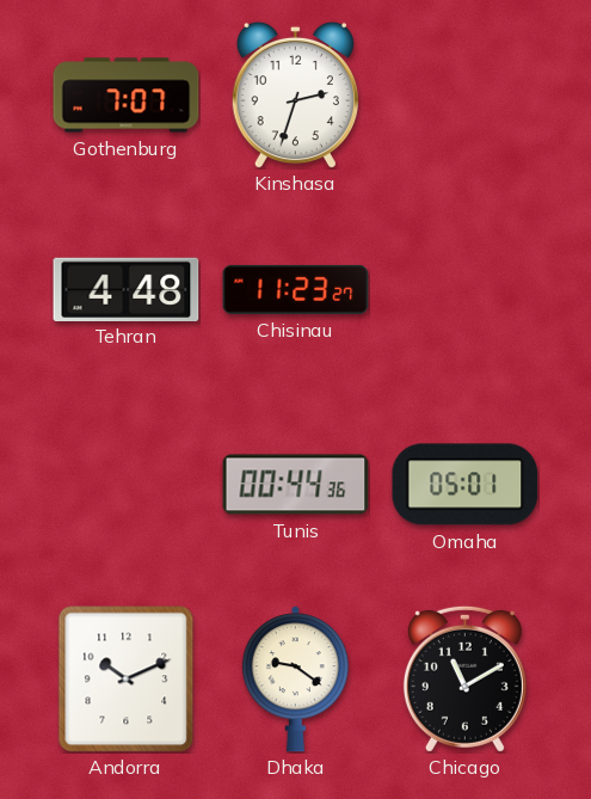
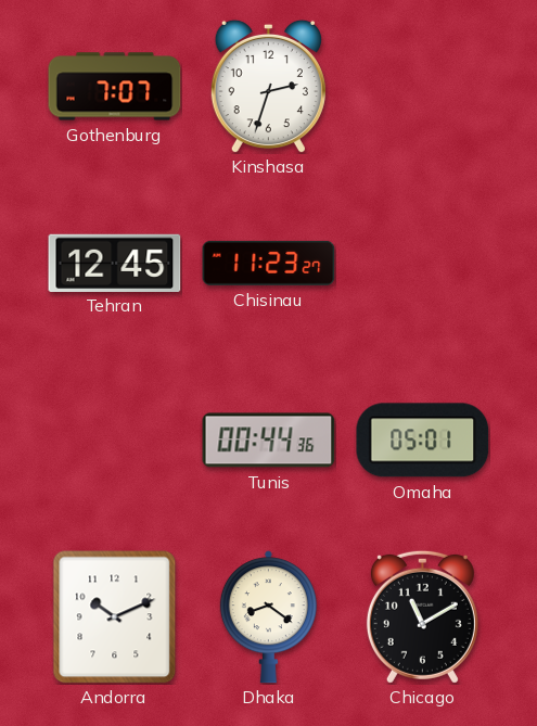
Tehran: 4:48 -> 12:45
Dhaka: 9:21 -> 8:21
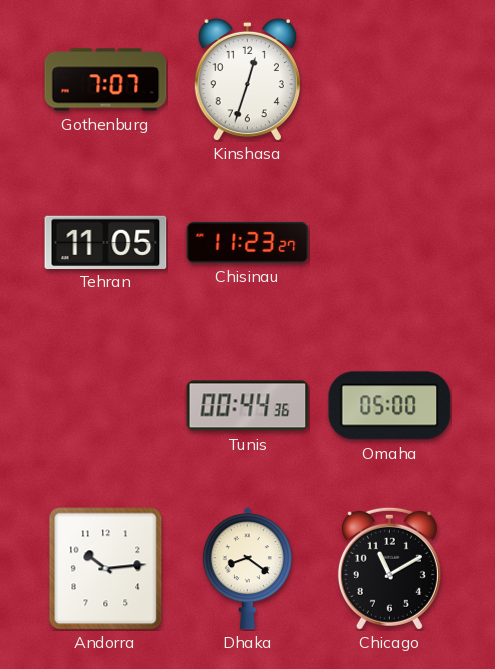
Kinshasa: 2:33 -> 12:33
Tehran: 12:45 -> 11:05
Omaha: 05:01 -> 05:00
Andorra: 10:11 -> 10:14
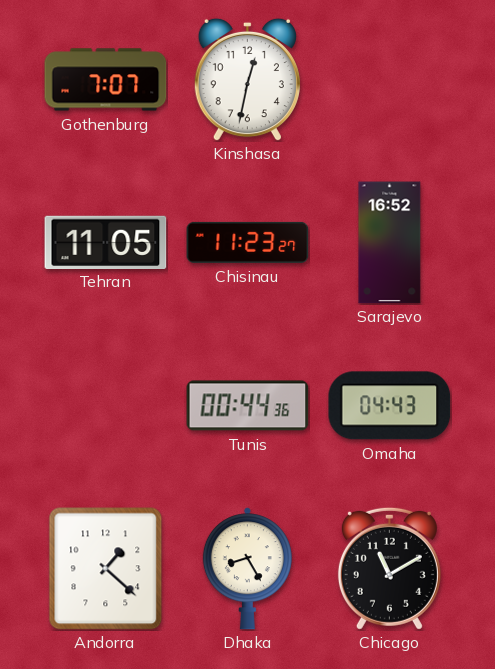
Kinshasa: 12:33 -> 12:32
Sarajevo: none -> 16:52
Omaha: 05:00 -> 04:43
Andorra: 10:14 -> 1:22
Dhaka: 8:21 -> 8:25
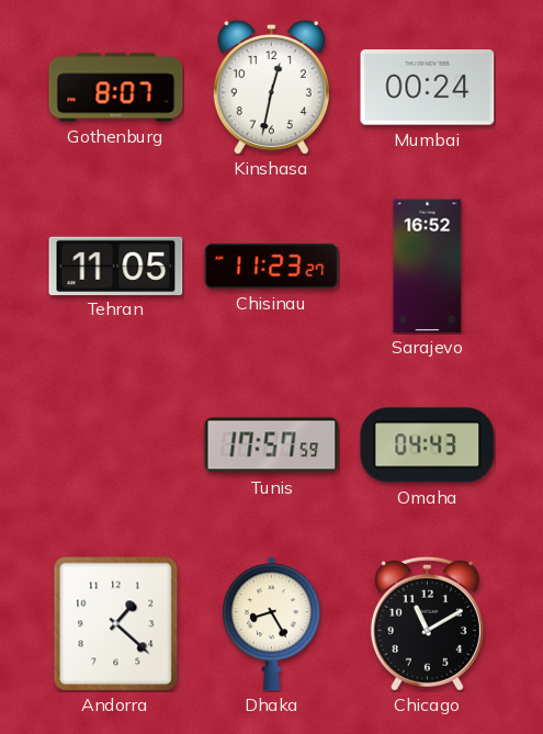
Gothenburg: 7:07 -> 8:07
Mumbai: none -> 00:24
Tunis: 00:44 -> 17:57
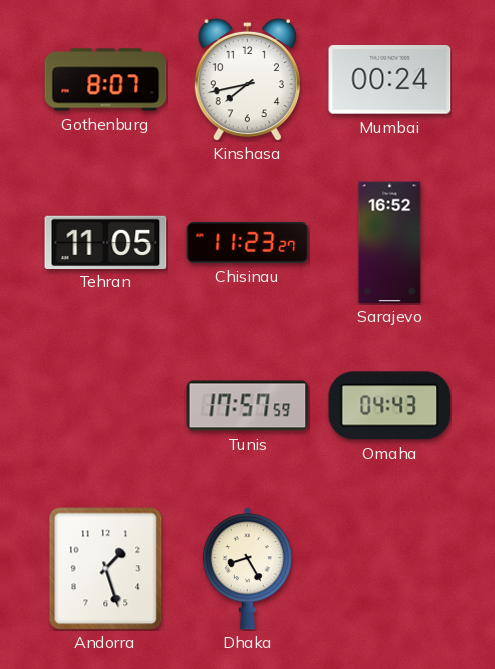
Kinshasa: 12:32 -> 7:43
Andorra: 1:22 -> 1:27
Chicago: 11:10 -> none
